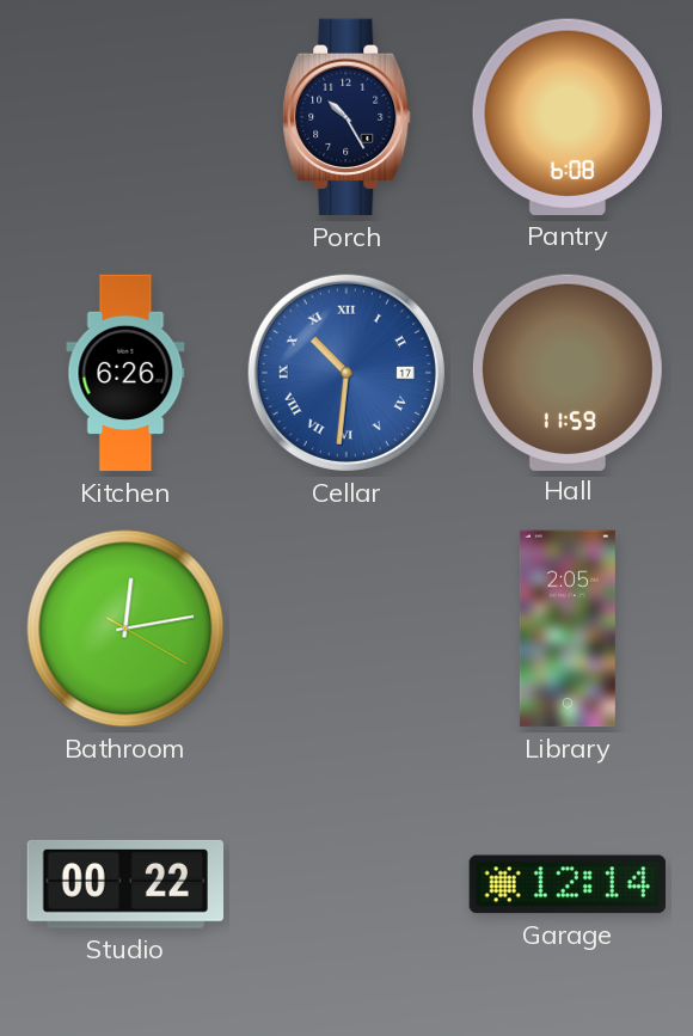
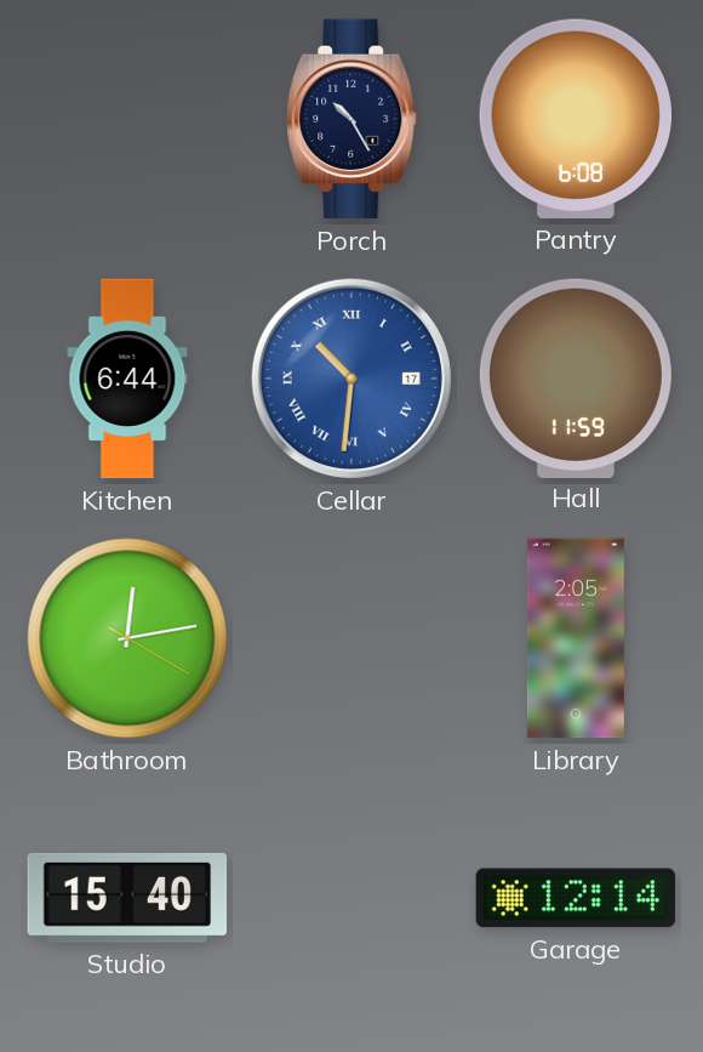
Kitchen: 6:26 -> 6:44
Studio: 00:22 -> 15:40
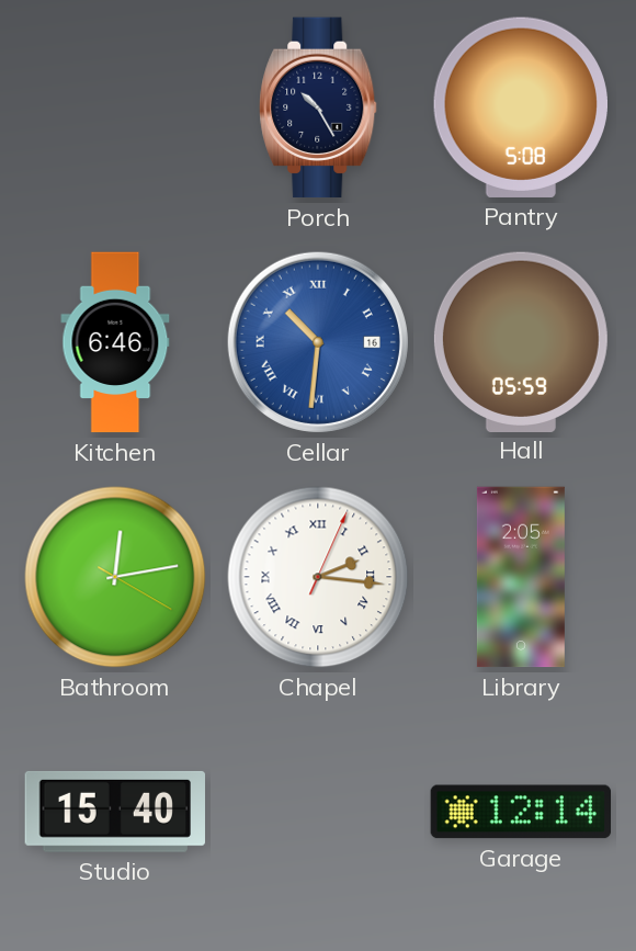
Pantry: 6:08 -> 5:08
Kitchen: 6:44 -> 6:46
Cellar date: 17 -> 16
Hall: 11:59 -> 05:59
Chapel: none -> 2:16
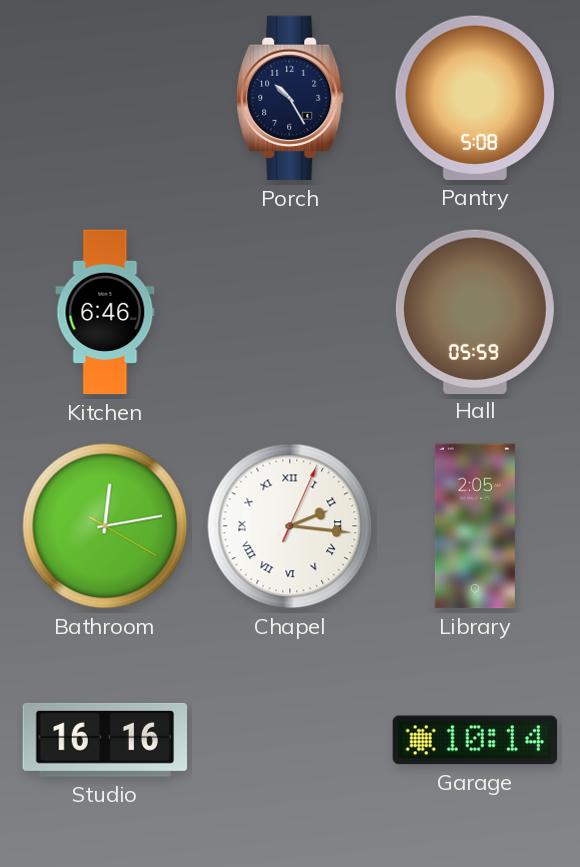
Cellar: 10:31 -> none
Studio: 15:40 -> 16:16
Garage: 12:14 -> 10:14
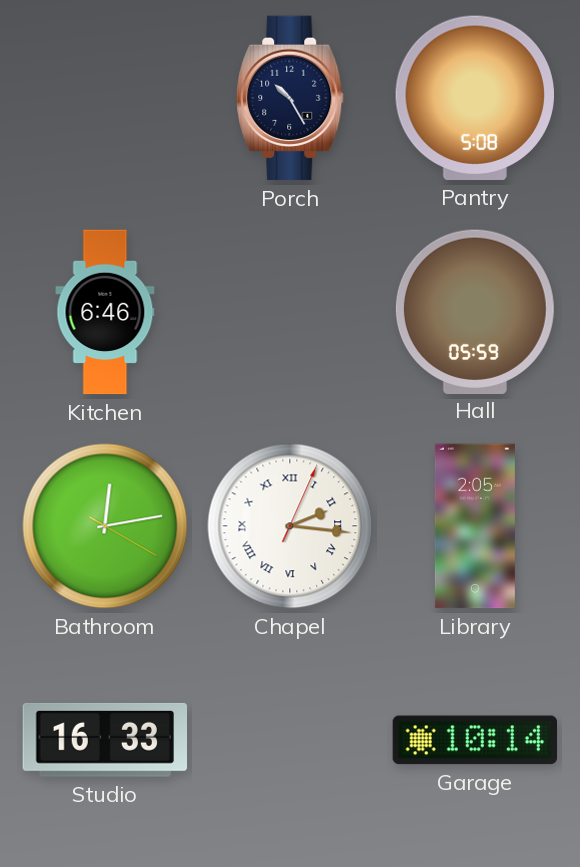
Studio: 16:16 -> 16:33
